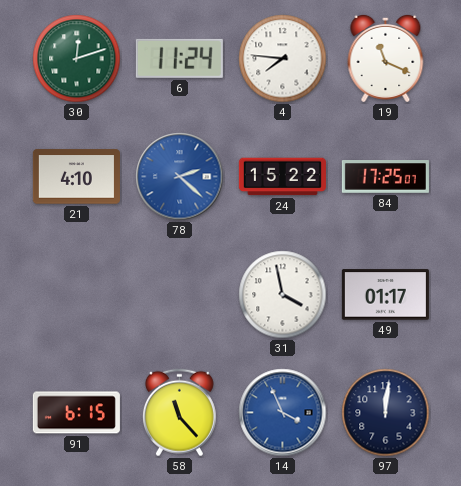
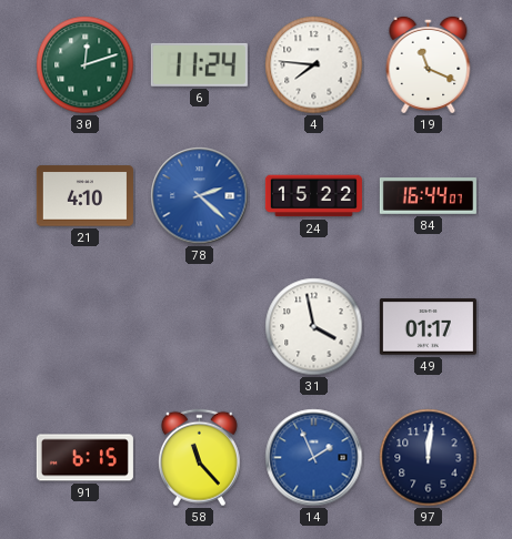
84: 17:25 -> 16:44
14: 3:56 -> 1:56
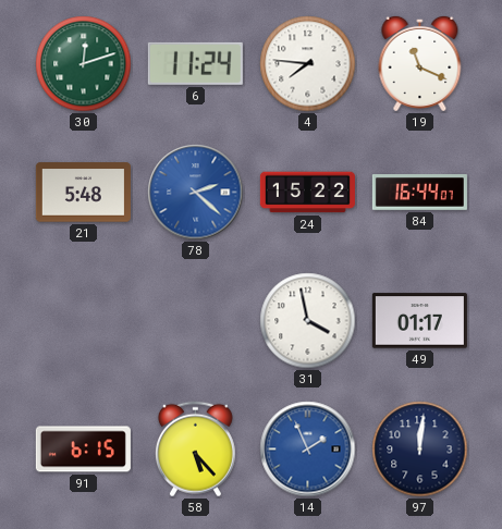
21: 4:10 -> 5:48
58: 11:23 -> 5:23
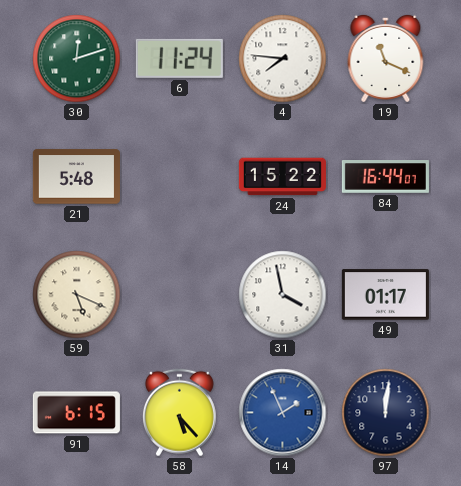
78: 2:22 -> none
59: none -> 5:19
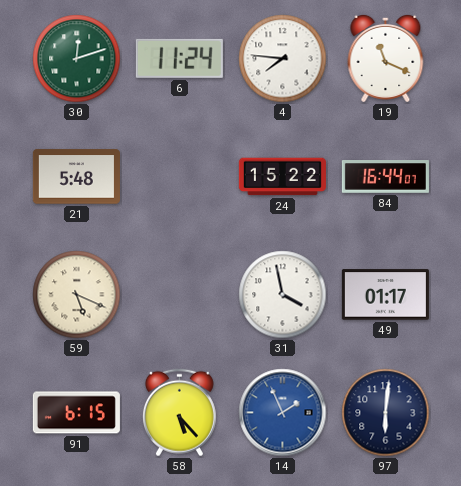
97: 12:01 -> 6:01
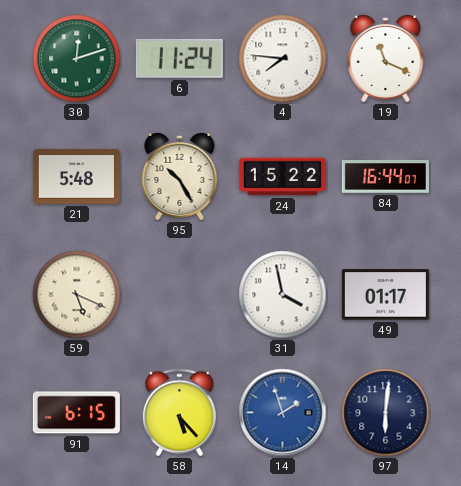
95: none -> 10:25
14: 1:56 -> 1:57
